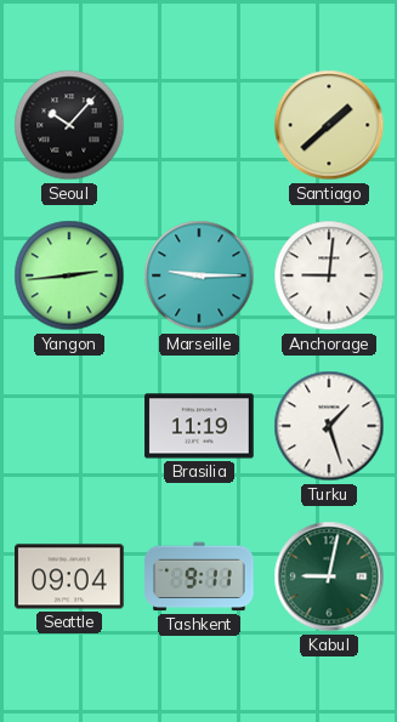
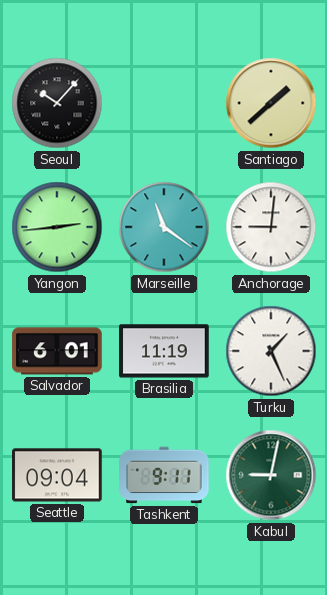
Marseille: 9:15 -> 11:21
Salvador: none -> 6:01
Turku: 1:27 -> 1:26
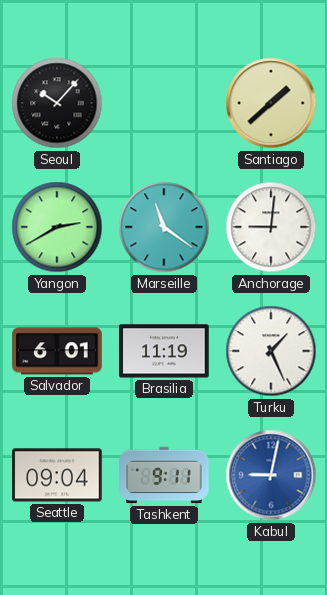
Yangon: 2:44 -> 2:40
Kabul dial: green -> blue
